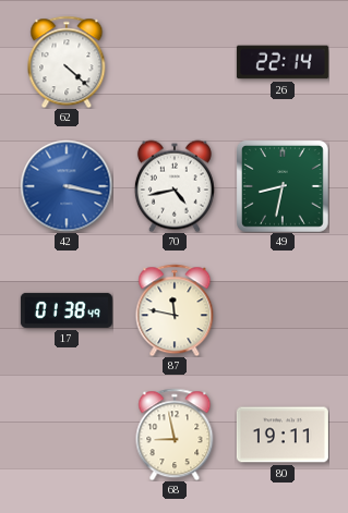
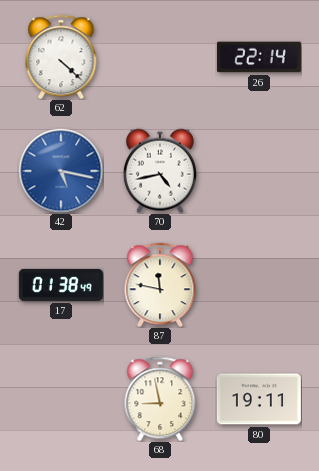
42: 3:17 -> 5:17
49: 8:32 -> none
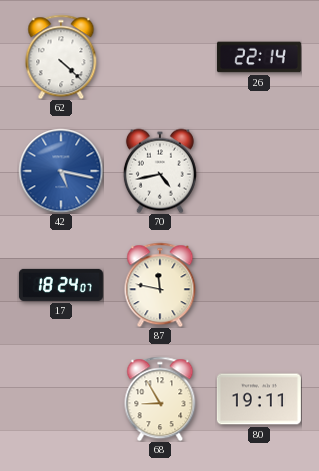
17: 01:38 -> 18:24
68: 8:58 -> 8:55
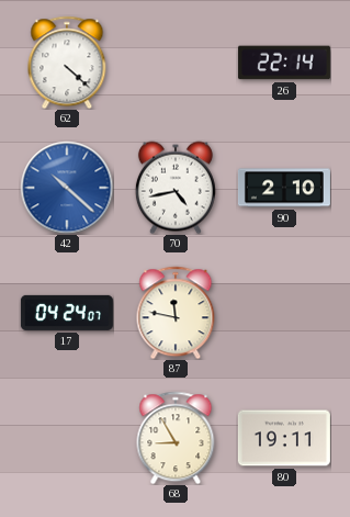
42: 5:17 -> 10:22
90: none -> 2:10
17: 18:24 -> 04:24
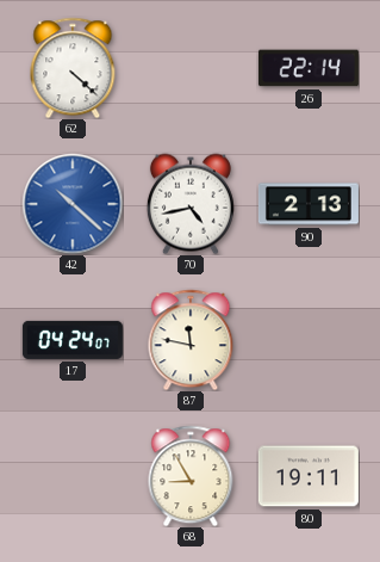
90: 2:10 -> 2:13
